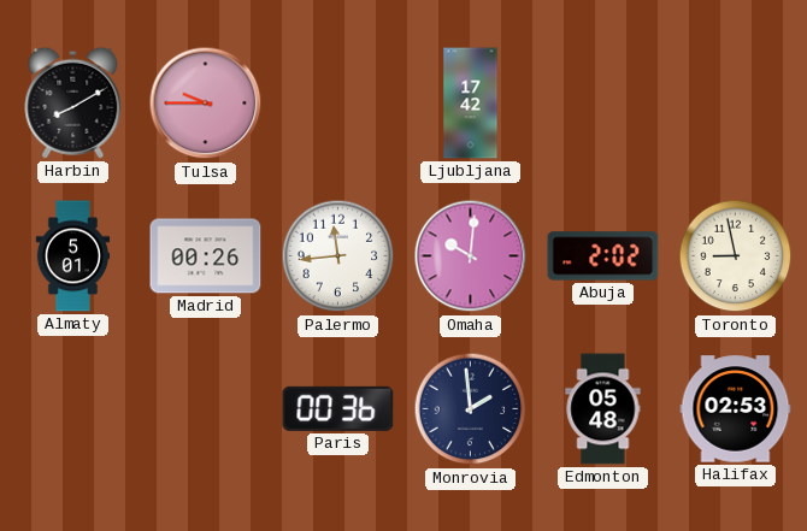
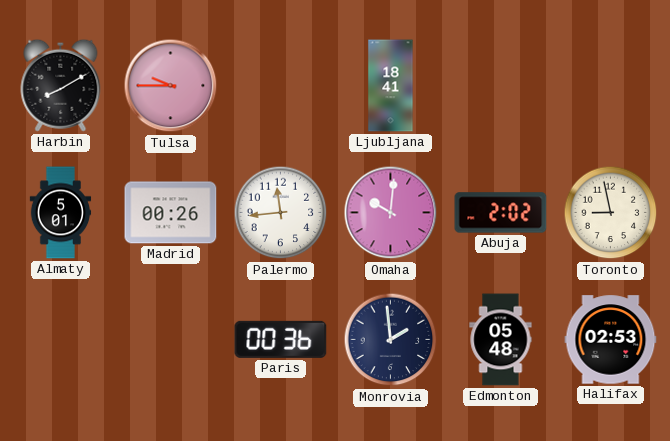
Ljubljana: 17:42 -> 18:41
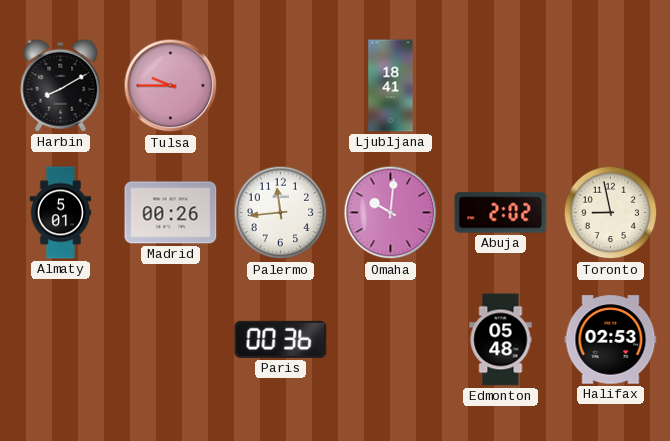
Monrovia: 1:59 -> none
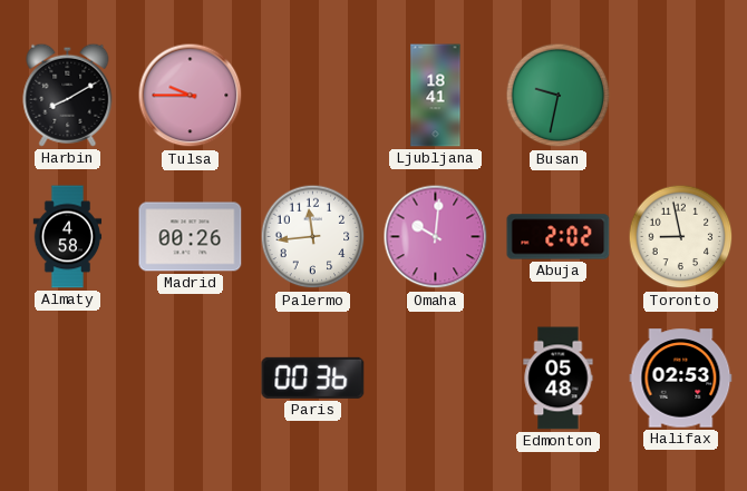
Busan: none -> 9:32
Almaty: 5:01 -> 4:58
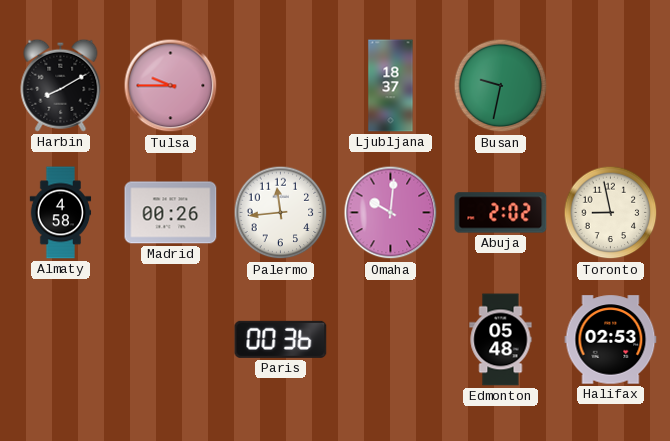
Ljubljana: 18:41 -> 18:37
